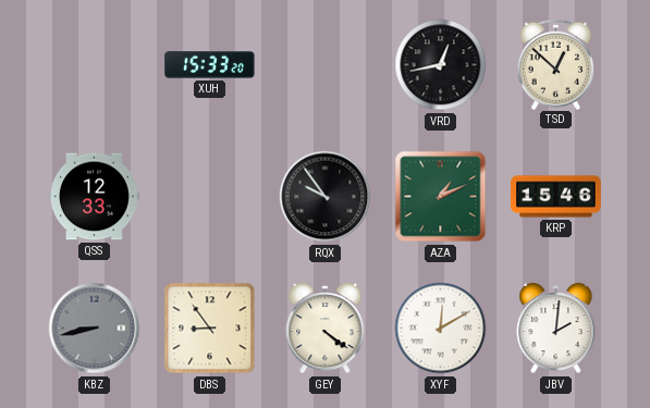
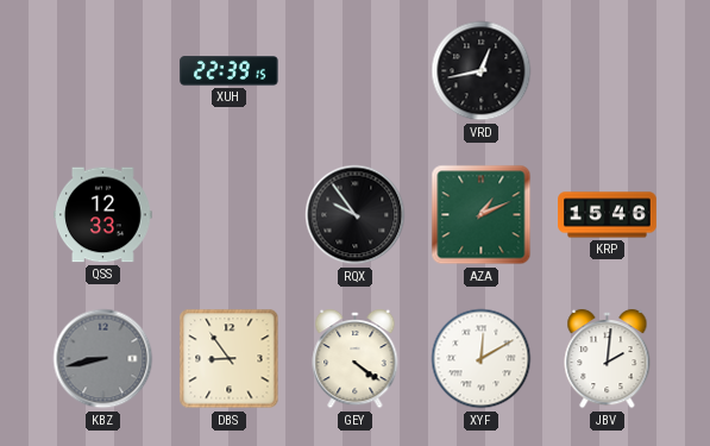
XUH: 15:33 -> 22:39
TSD: 12:52 -> none
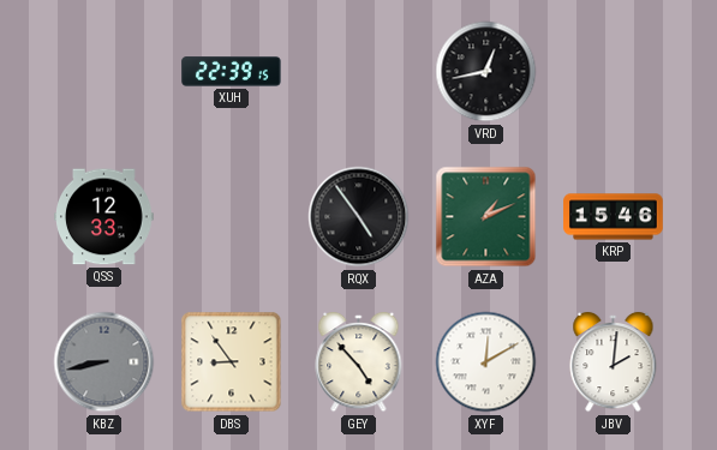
RQX: 9:54 -> 4:54
GEY: 4:21 -> 4:53
